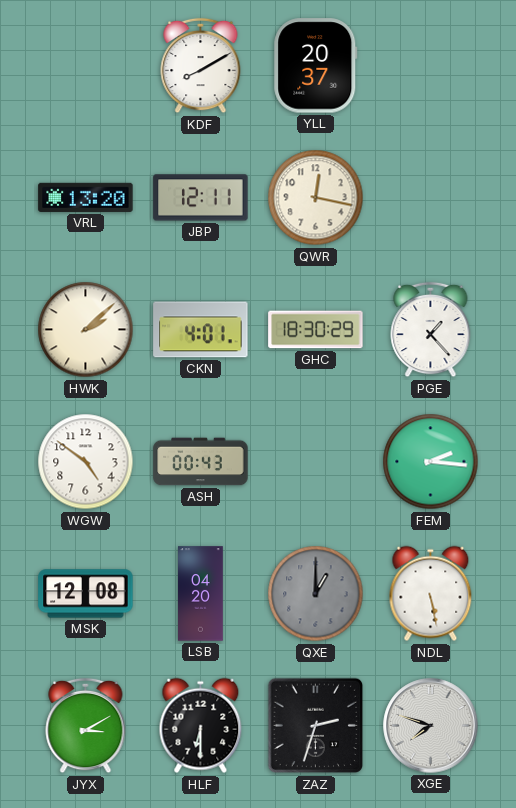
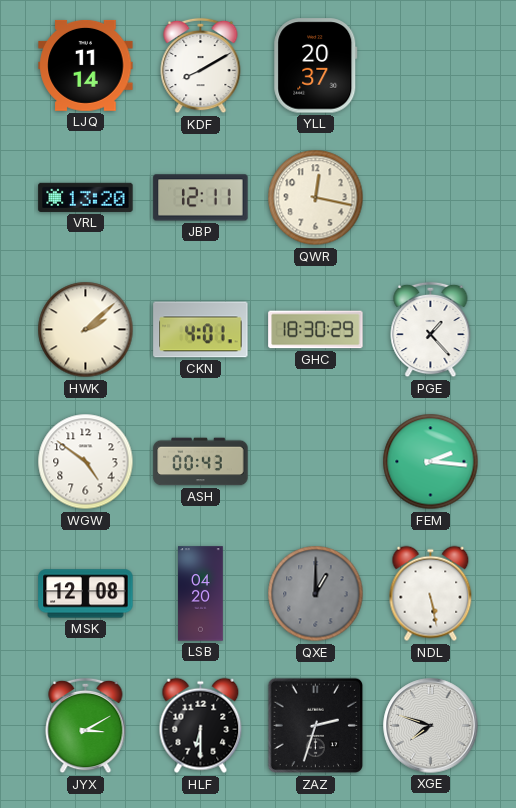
LJQ: none -> 11:14
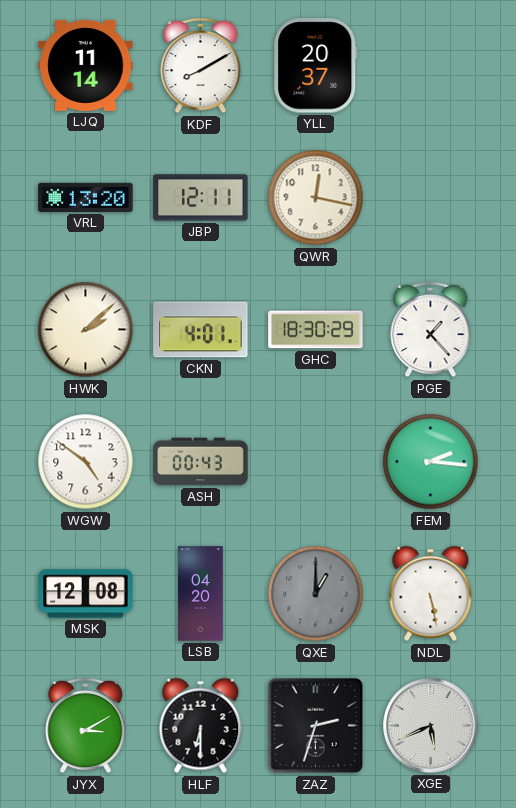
XGE: 7:48 -> 5:41
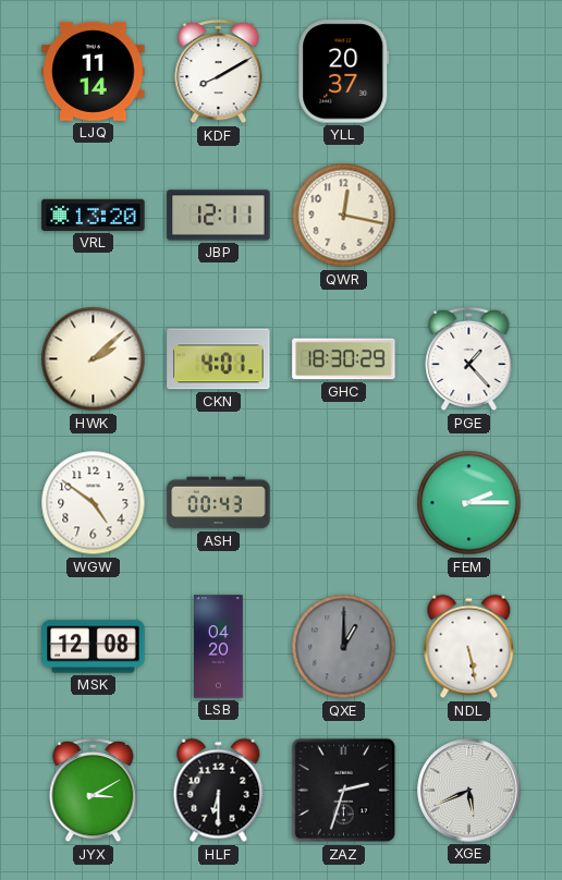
FEM: 2:16 -> 2:15
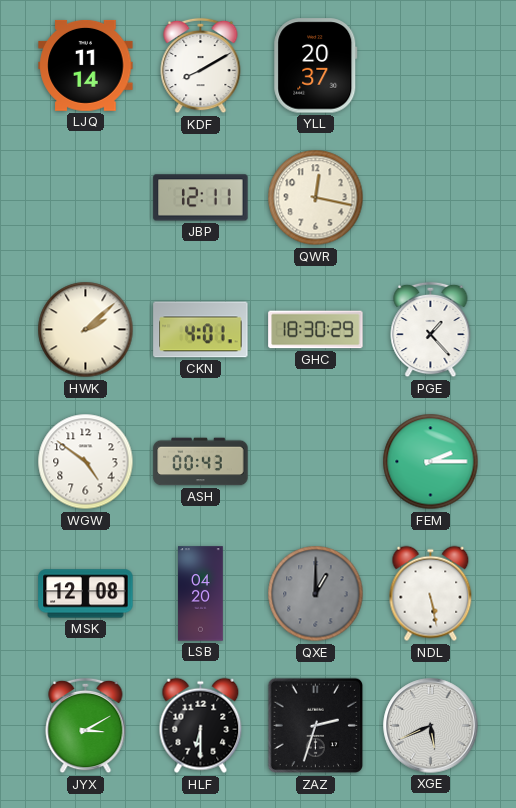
VRL: 13:20 -> none
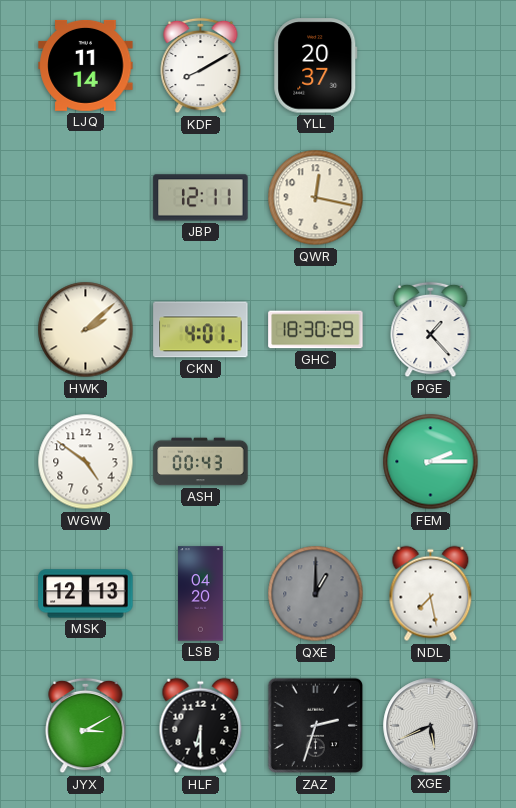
MSK: 12:08 -> 12:13
NDL: 5:28 -> 7:28
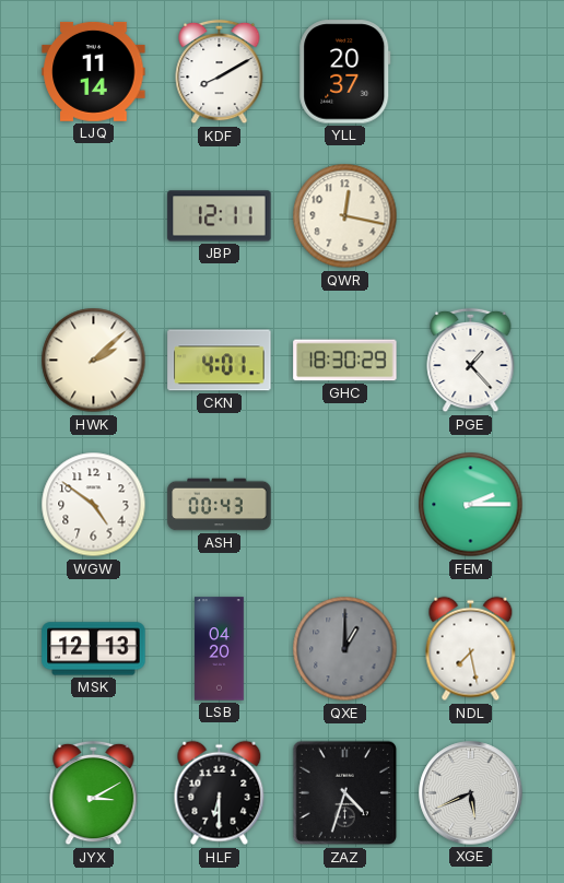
ZAZ: 2:33 -> 4:33
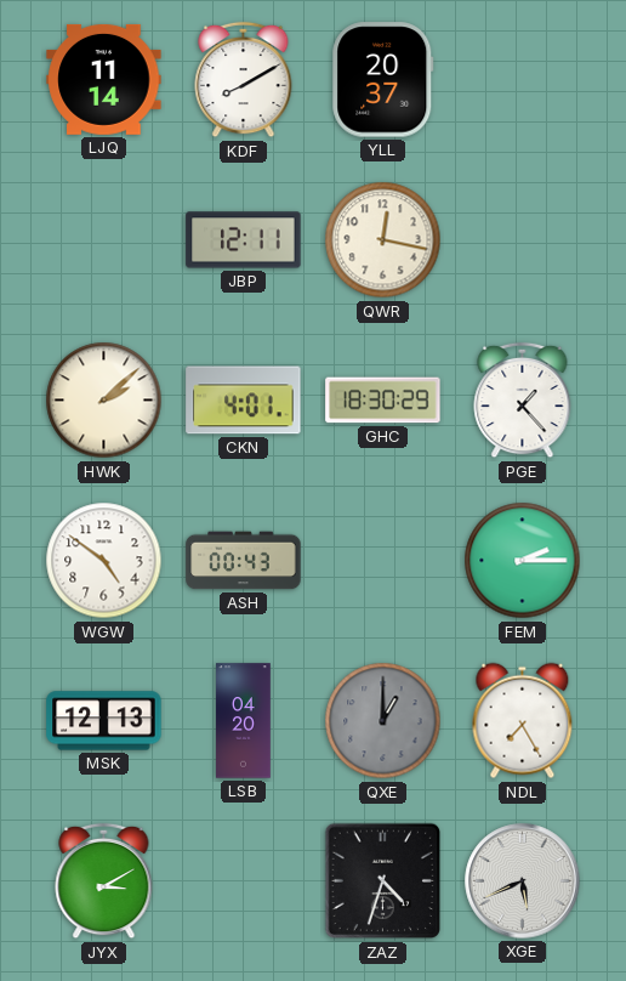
NDL: 7:28 -> 7:25
HLF: 6:30 -> none
